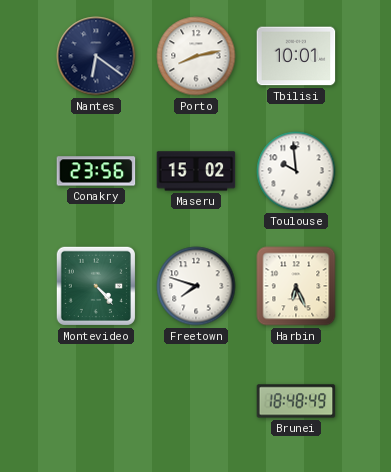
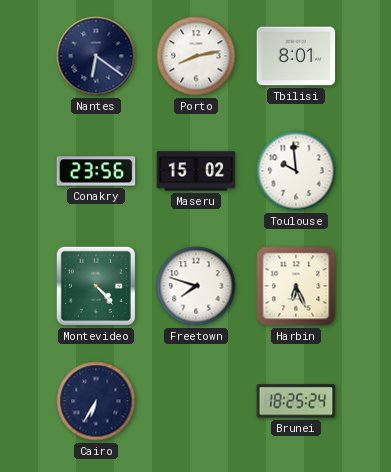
Tbilisi: 10:01 -> 8:01
Cairo: none -> 6:35
Brunei: 18:48 -> 18:25
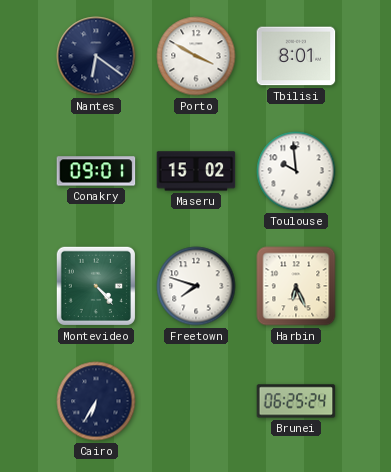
Porto: 8:13 -> 3:50
Conakry: 23:56 -> 09:01
Brunei: 18:25 -> 06:25
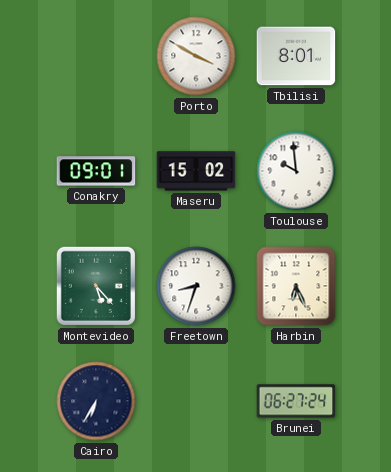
Nantes: 6:21 -> none
Montevideo: 4:23 -> 5:23
Freetown: 7:48 -> 8:33
Brunei: 06:25 -> 06:27
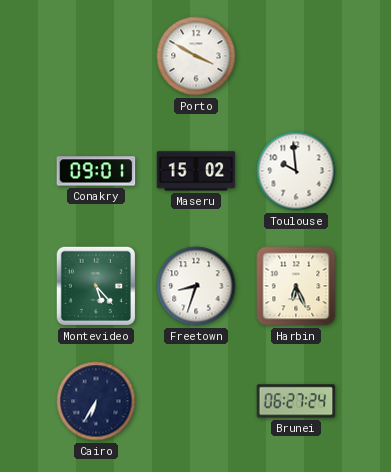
Tbilisi: 8:01 -> none
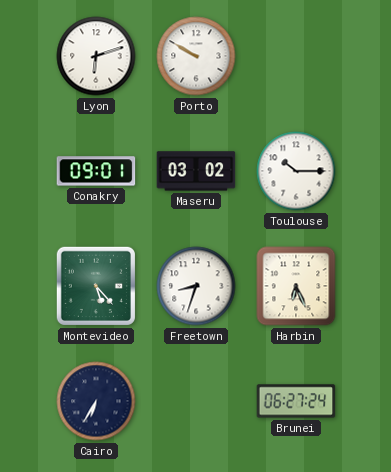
Lyon: none -> 6:12
Porto: 3:50 -> 9:50
Maseru: 15:02 -> 03:02
Toulouse: 9:59 -> 10:15
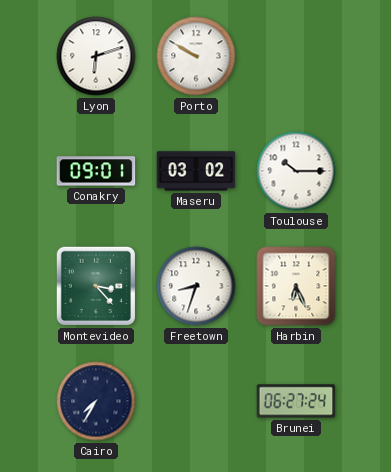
Montevideo: 5:23 -> 3:23
Cairo: 6:35 -> 7:35
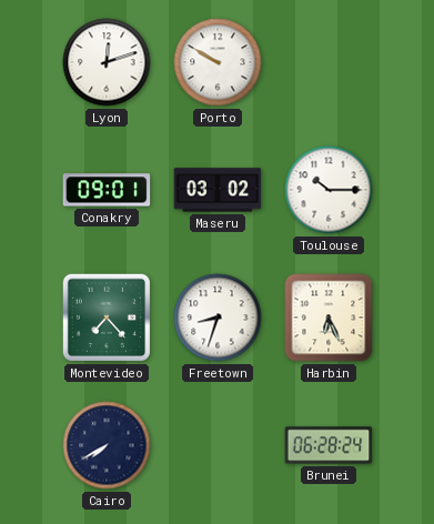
Lyon: 6:12 -> 12:12
Montevideo: 3:23 -> 7:23
Cairo: 7:35 -> 7:40
Brunei: 06:27 -> 06:28
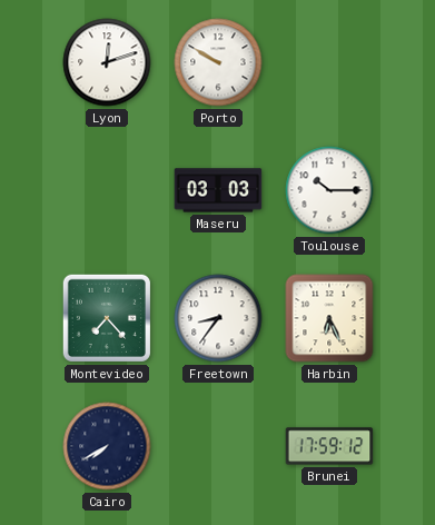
Conakry: 09:01 -> none
Maseru: 03:02 -> 03:03
Freetown: 8:33 -> 8:36
Brunei: 06:28 -> 17:59
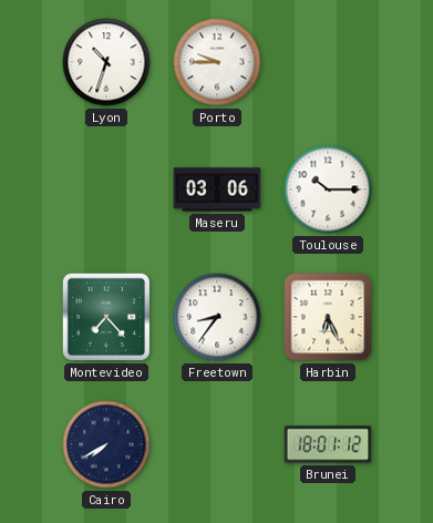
Lyon: 12:12 -> 10:33
Porto: 9:50 -> 9:45
Maseru: 03:03 -> 03:06
Brunei: 17:59 -> 18:01
